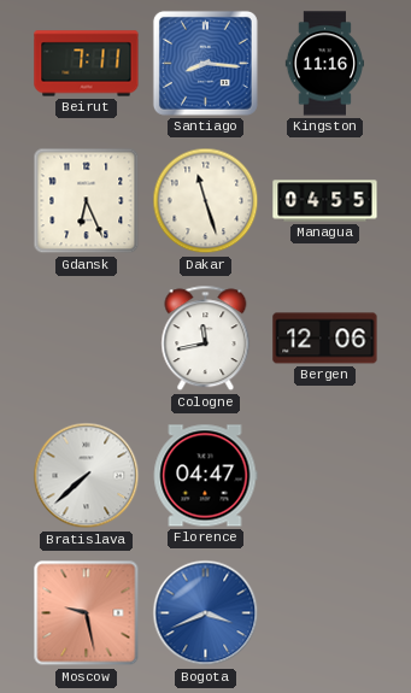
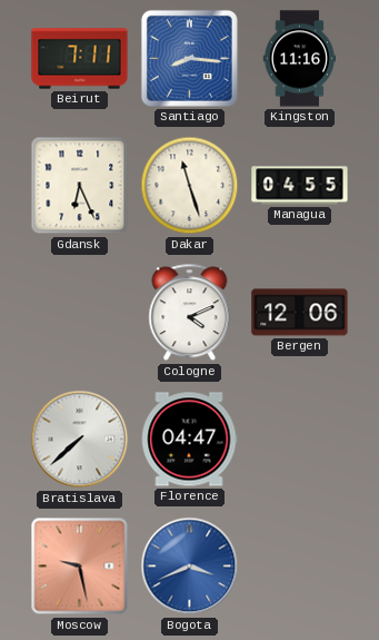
Cologne: 11:43 -> 4:11
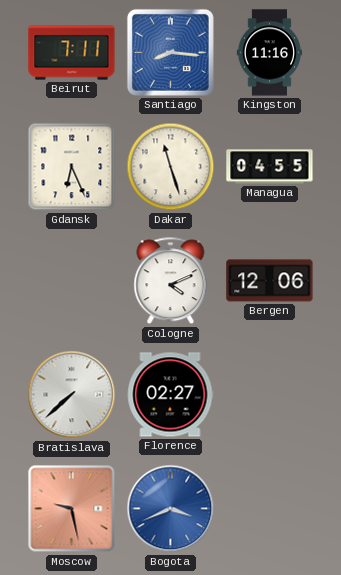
Florence: 04:47 -> 02:27
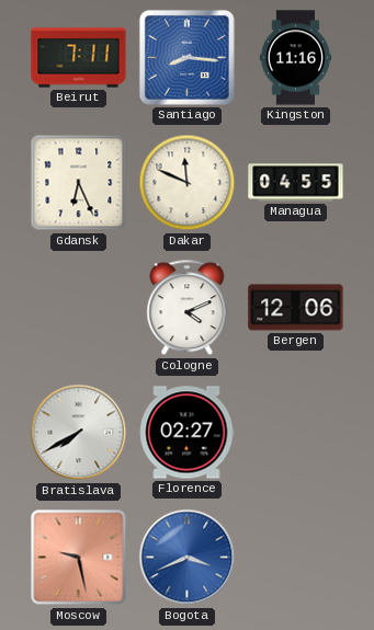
Dakar: 11:27 -> 11:49
Bratislava: 7:38 -> 7:40
